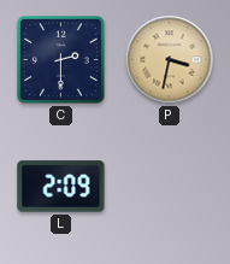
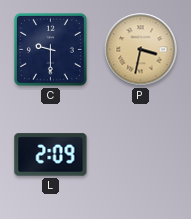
C: 2:30 -> 9:30
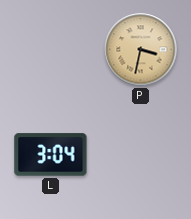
C: 9:30 -> none
L: 2:09 -> 3:04
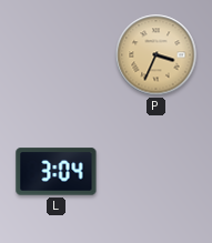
P: 3:32 -> 3:34
